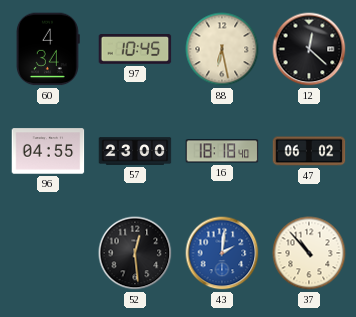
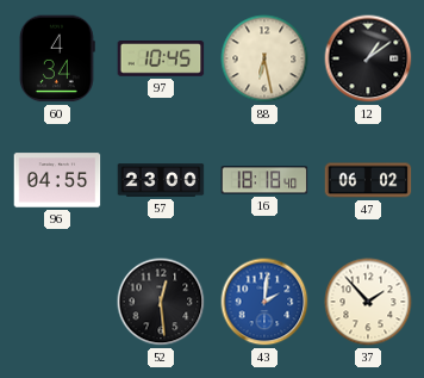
12: 12:22 -> 1:09
37: 10:53 -> 1:53
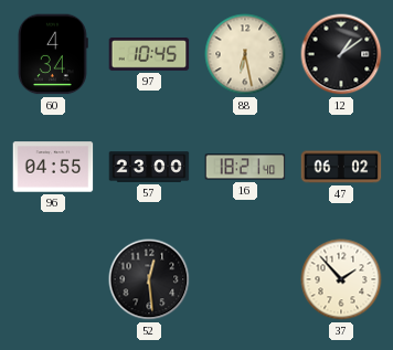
16: 18:18 -> 18:21
43: 2:01 -> none
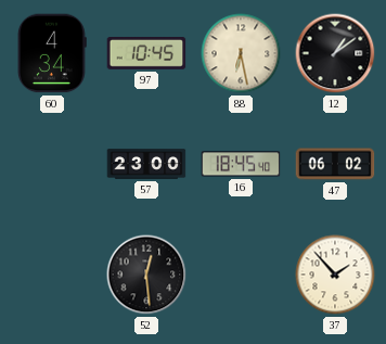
96: 04:55 -> none
16: 18:21 -> 18:45
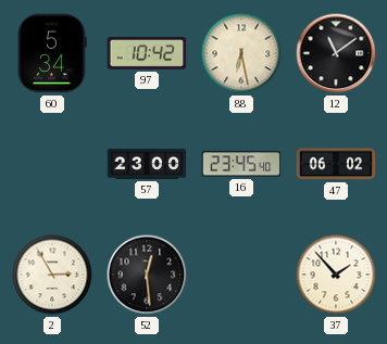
60: 4:34 -> 5:34
97: 10:45 -> 10:42
12: 1:09 -> 11:09
16: 18:45 -> 23:45
2: none -> 2:55
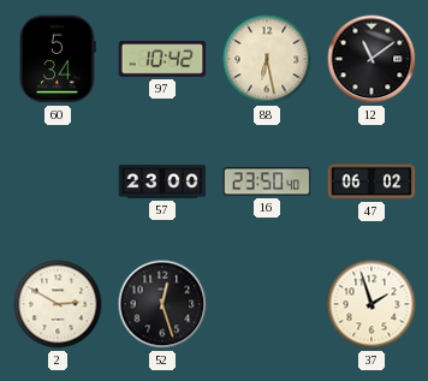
16: 23:45 -> 23:50
2: 2:55 -> 2:50
52: 12:29 -> 12:27
37: 1:53 -> 1:57
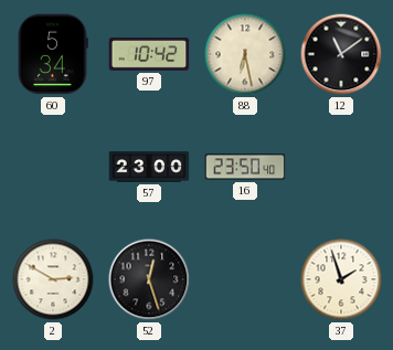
47: 06:02 -> none
